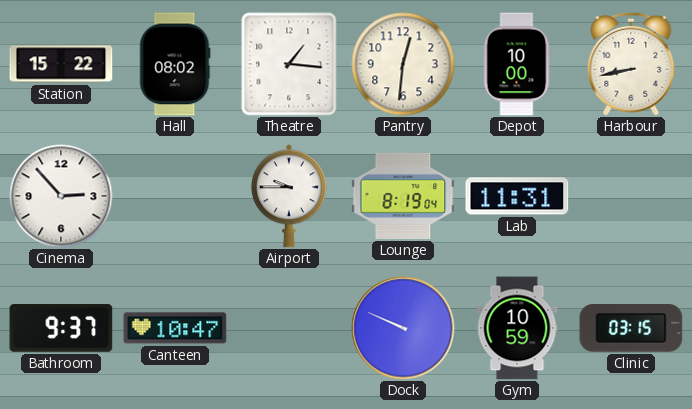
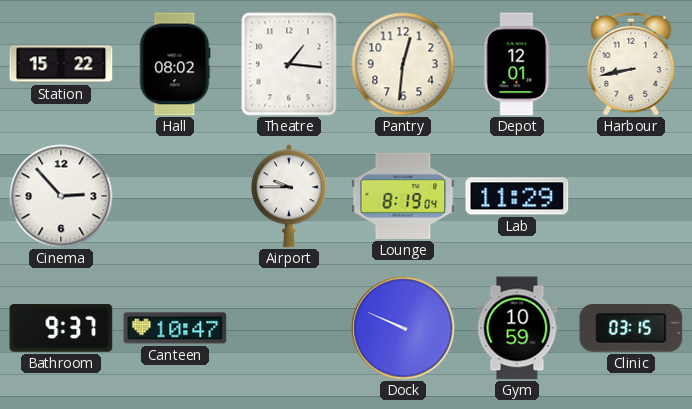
Depot: 10:00 -> 12:01
Lab: 11:31 -> 11:29
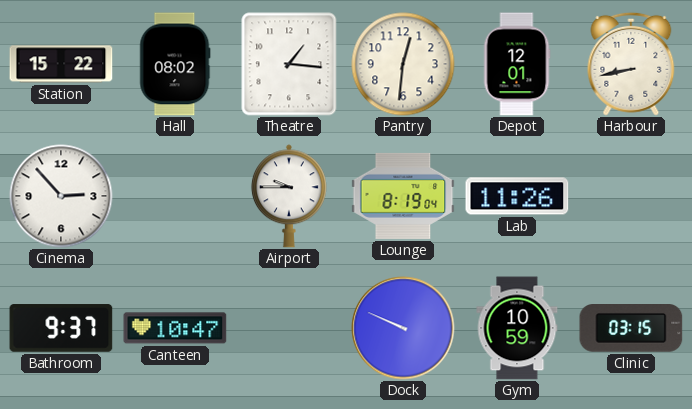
Lab: 11:29 -> 11:26
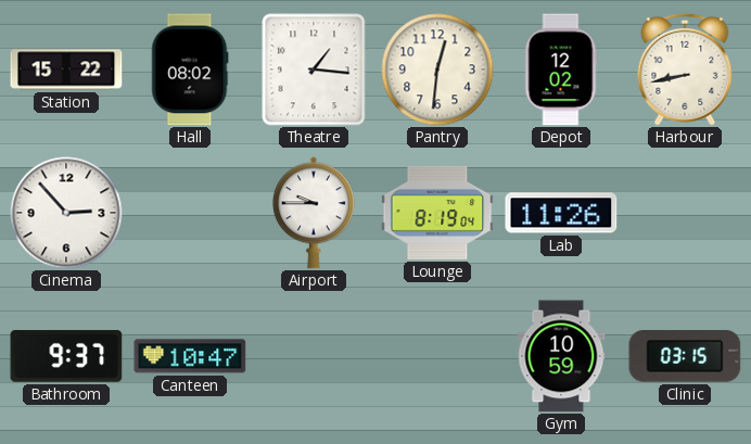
Depot: 12:01 -> 12:02
Dock: 9:49 -> none
